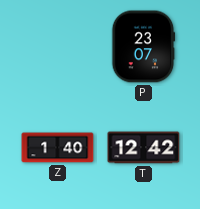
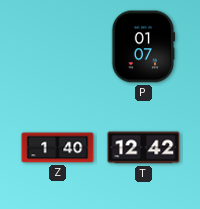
P: 23:07 -> 01:07
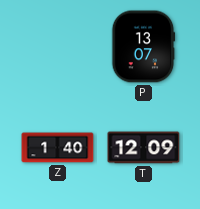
P: 01:07 -> 13:07
T: 12:42 -> 12:09
